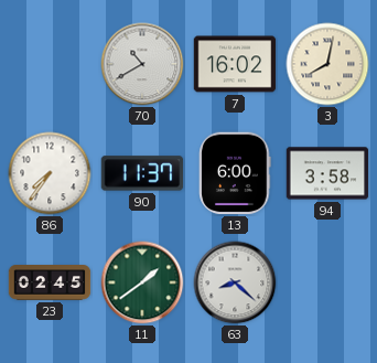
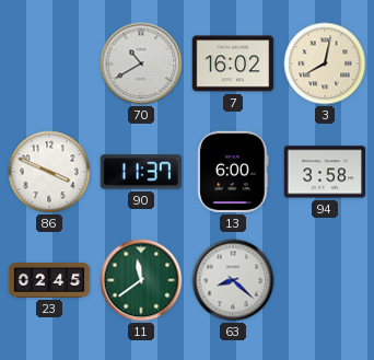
86: 7:36 -> 3:49
11: 1:39 -> 11:39
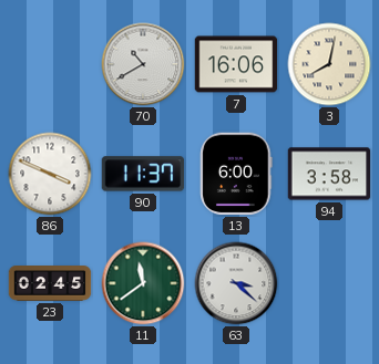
7: 16:02 -> 16:06
63: 8:22 -> 3:22
